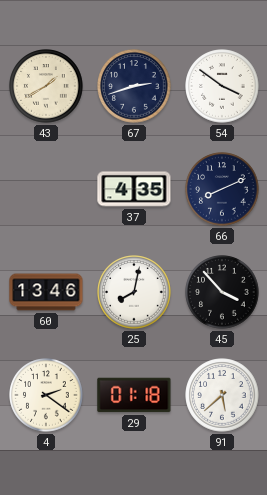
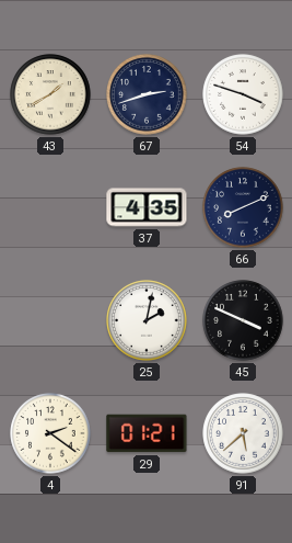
54: 3:51 -> 3:48
60: 13:46 -> none
25: 8:02 -> 2:02
45: 3:53 -> 3:49
29: 01:18 -> 01:21
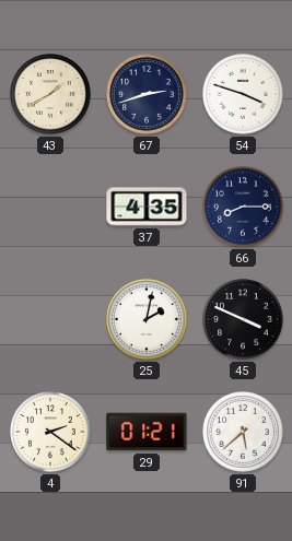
66: 8:11 -> 8:15
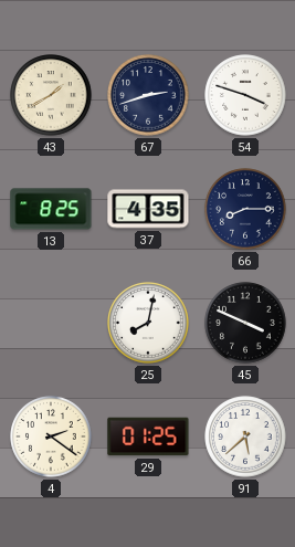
13: none -> 8:25
25: 2:02 -> 8:02
29: 01:21 -> 01:25
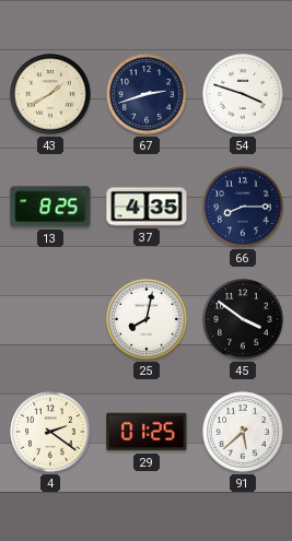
45: 3:49 -> 3:51
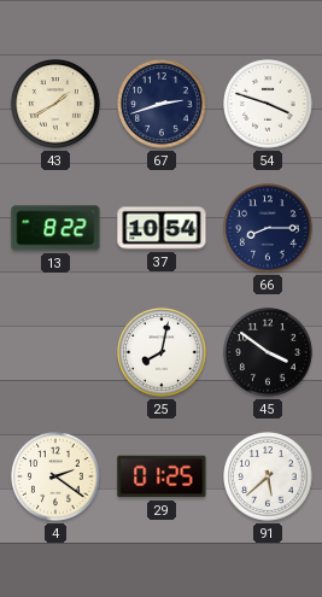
13: 8:25 -> 8:22
37: 4:35 -> 10:54
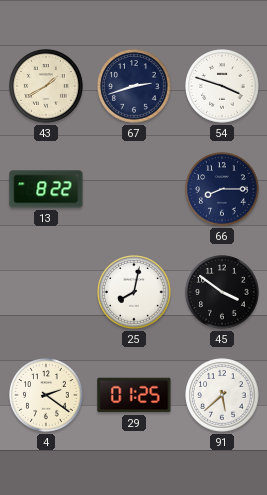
37: 10:54 -> none
